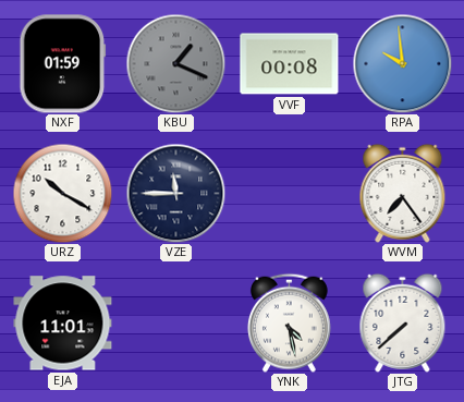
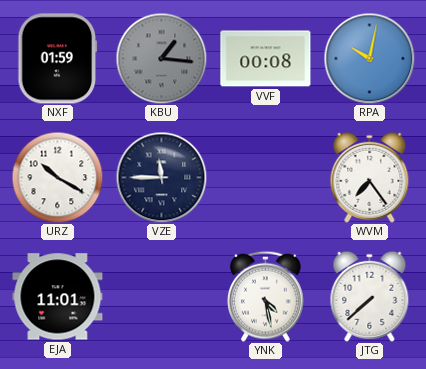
KBU: 1:19 -> 1:16
RPA: 9:59 -> 10:02
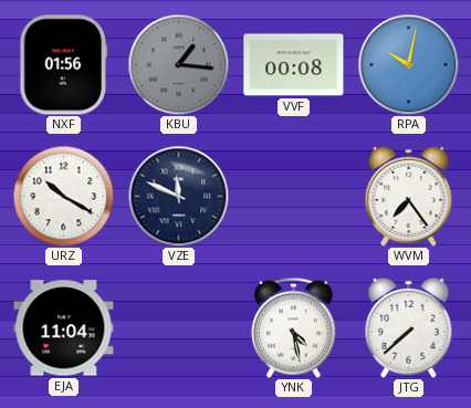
NXF: 01:59 -> 01:56
VZE: 11:45 -> 11:49
EJA: 11:01 -> 11:04
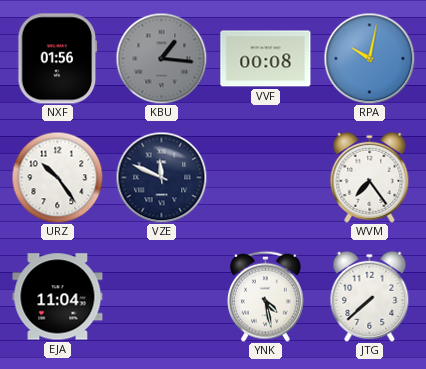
URZ: 10:20 -> 10:24
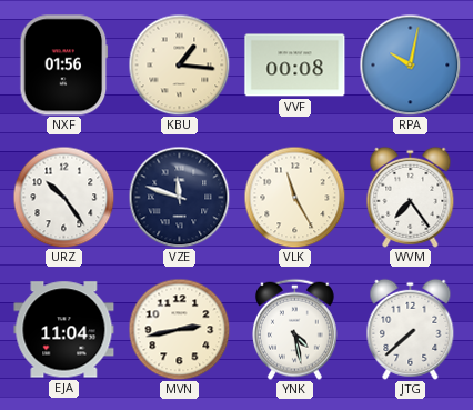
KBU dial: grey -> cream
VZE: 11:49 -> 11:48
VLK: none -> 11:25
MVN: none -> 2:43
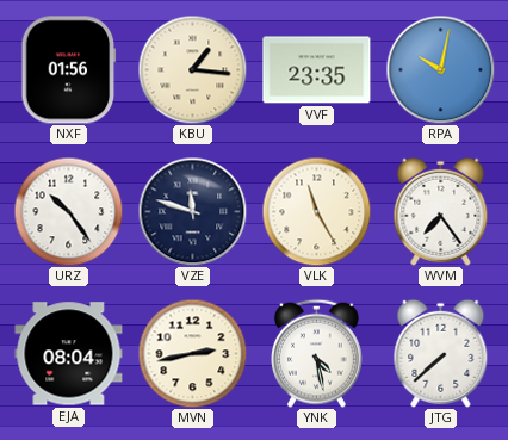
VVF: 00:08 -> 23:35
EJA: 11:04 -> 08:04
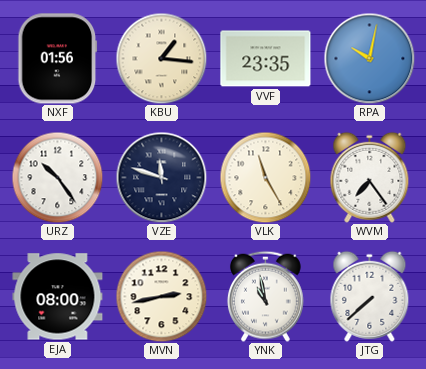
EJA: 08:04 -> 08:00
YNK: 4:28 -> 10:58
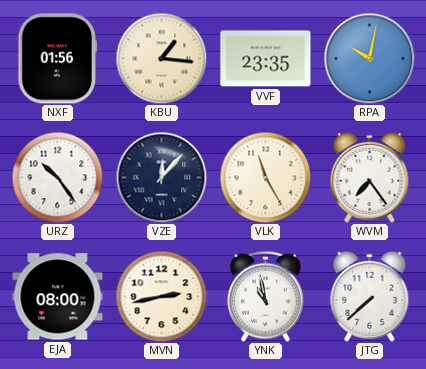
VZE: 11:48 -> 12:07
